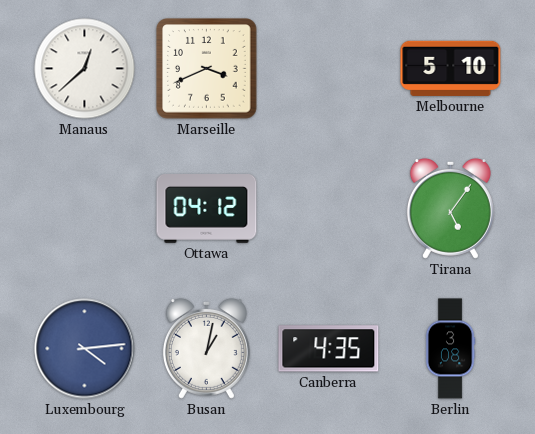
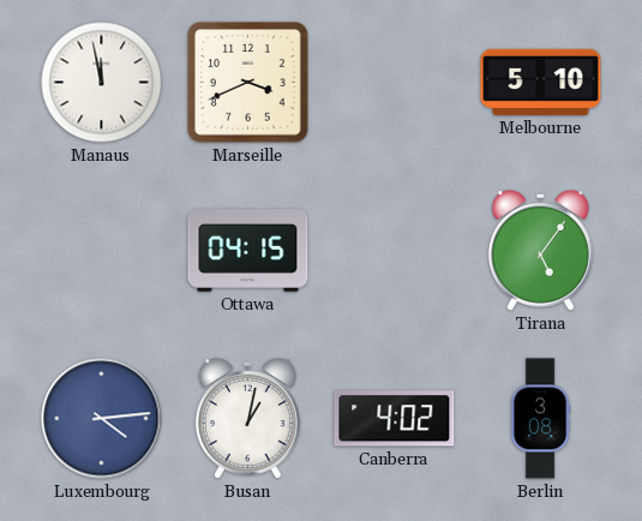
Manaus: 12:38 -> 11:58
Ottawa: 04:12 -> 04:15
Canberra: 4:35 -> 4:02
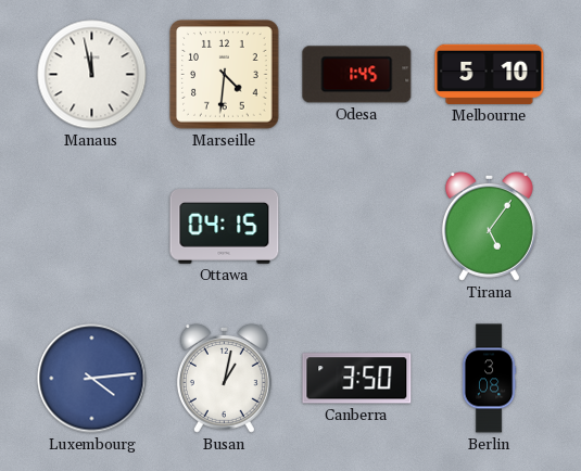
Marseille: 3:41 -> 4:31
Odesa: none -> 1:45
Canberra: 4:02 -> 3:50
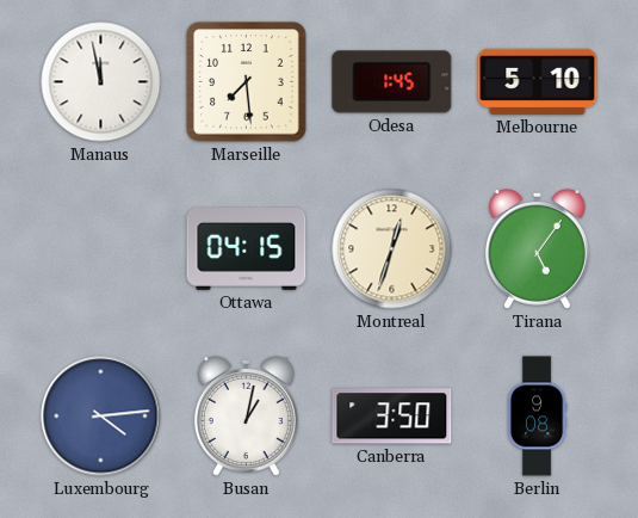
Marseille: 4:31 -> 7:29
Montreal: none -> 12:33
Berlin: 3:08 -> 9:08
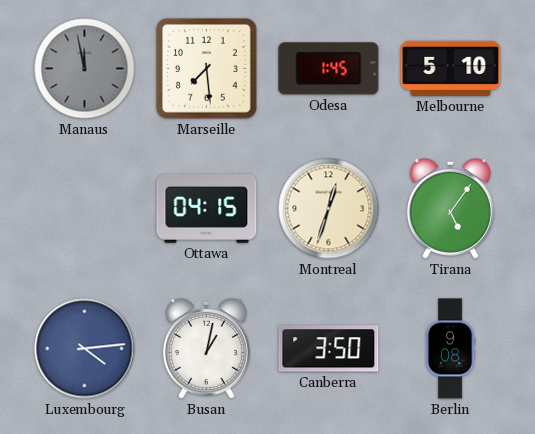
Manaus dial: white -> grey
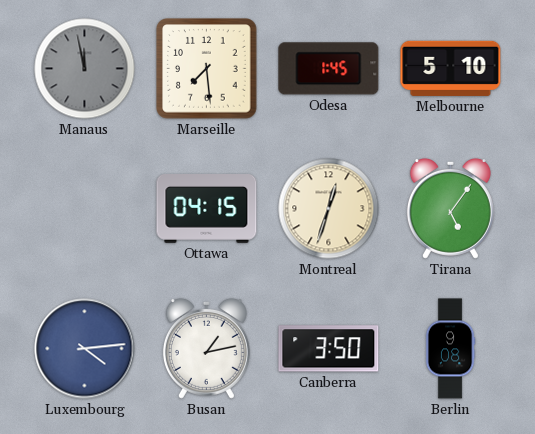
Busan: 1:02 -> 1:13
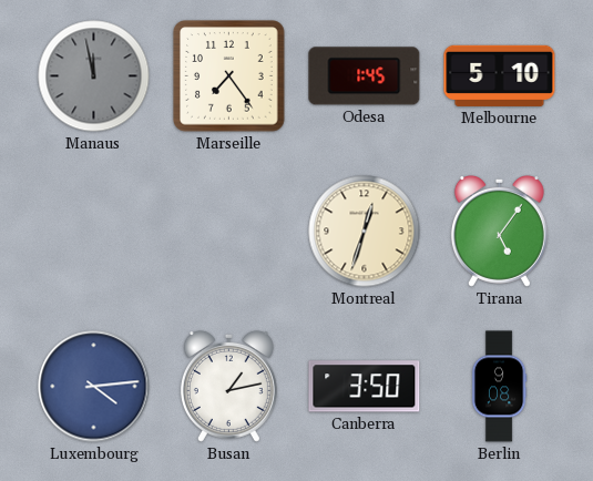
Marseille: 7:29 -> 7:24
Ottawa: 04:15 -> none
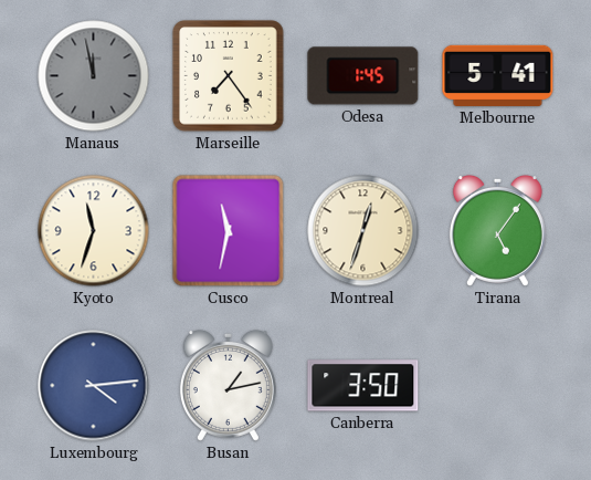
Melbourne: 5:10 -> 5:41
Kyoto: none -> 11:33
Cusco: none -> 11:32
Berlin: 9:08 -> none
